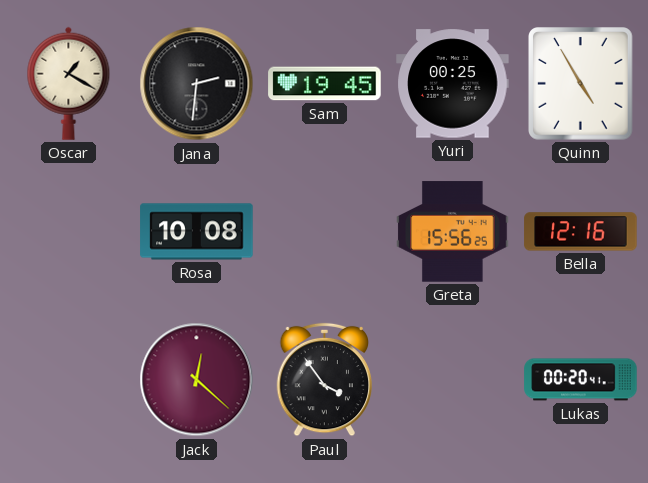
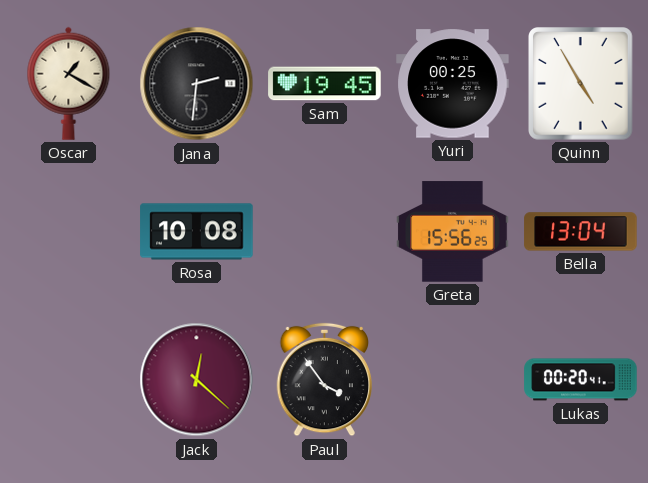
Bella: 12:16 -> 13:04
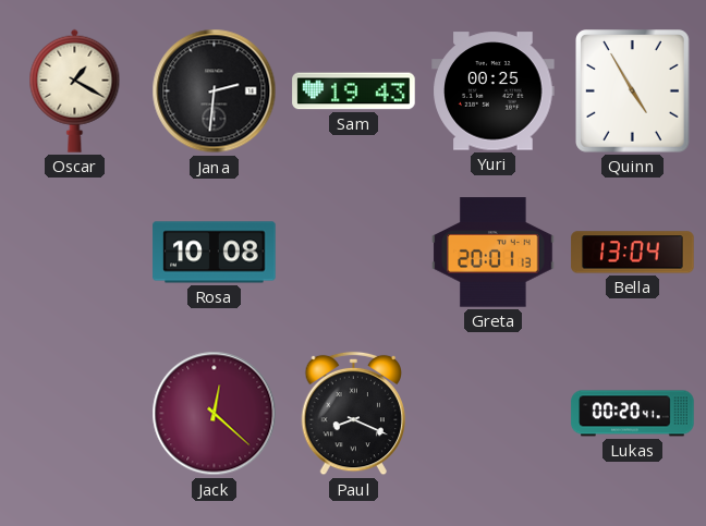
Sam: 19:45 -> 19:43
Greta: 15:56 -> 20:01
Paul: 3:54 -> 8:19
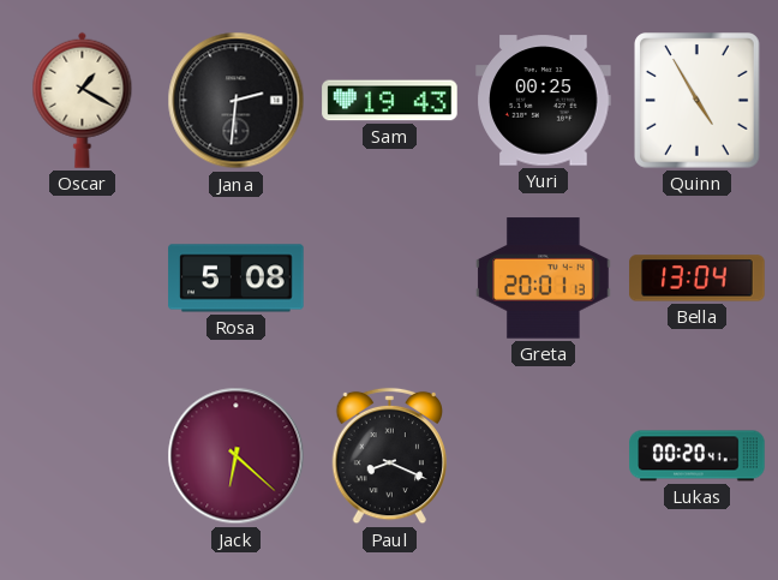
Rosa: 10:08 -> 5:08
Jack: 12:22 -> 6:22
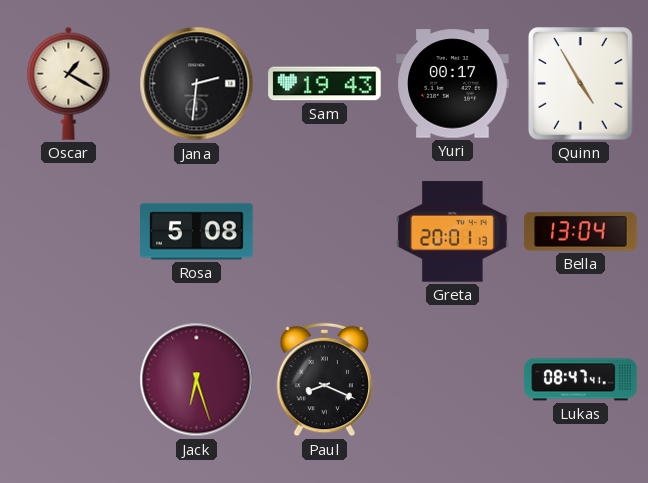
Yuri: 00:25 -> 00:17
Jack: 6:22 -> 6:27
Lukas: 00:20 -> 08:47
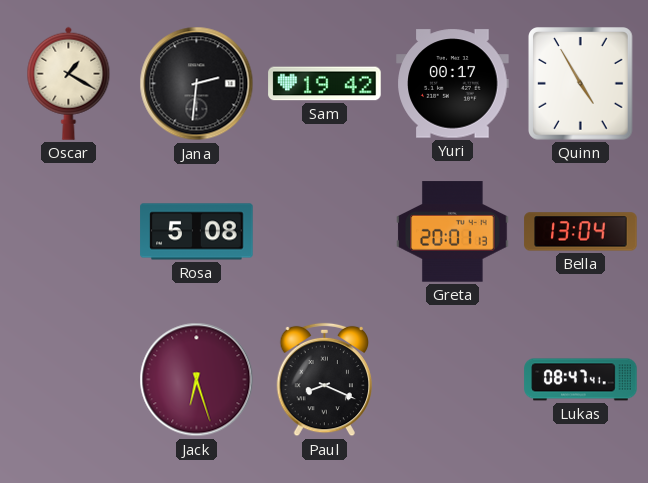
Sam: 19:43 -> 19:42
